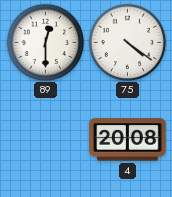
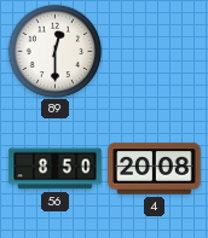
75: 4:21 -> none
56: none -> 8:50
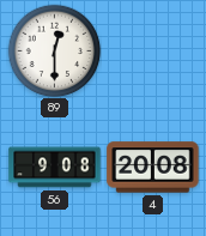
56: 8:50 -> 9:08
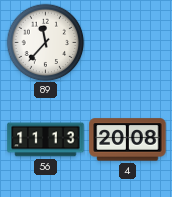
89: 12:30 -> 11:37
56: 9:08 -> 11:13
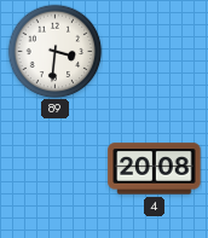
89: 11:37 -> 3:31
56: 11:13 -> none
